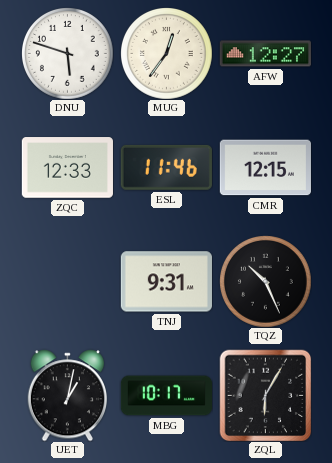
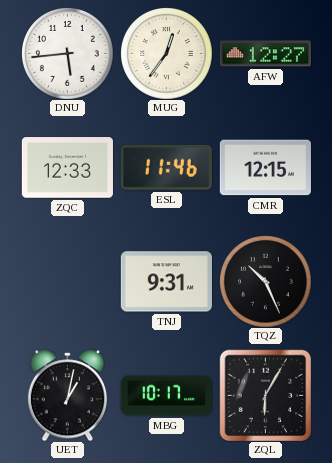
DNU: 5:48 -> 5:44
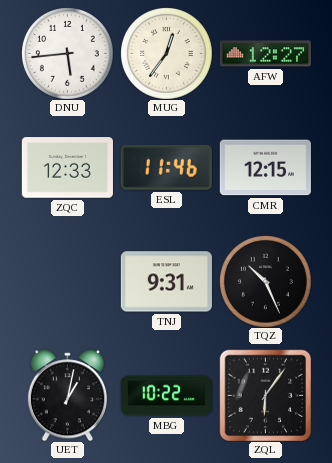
MBG: 10:17 -> 10:22
ZQL: 6:05 -> 6:06
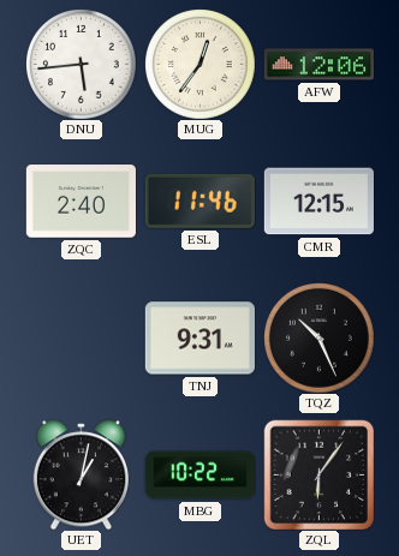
AFW: 12:27 -> 12:06
ZQC: 12:33 -> 2:40
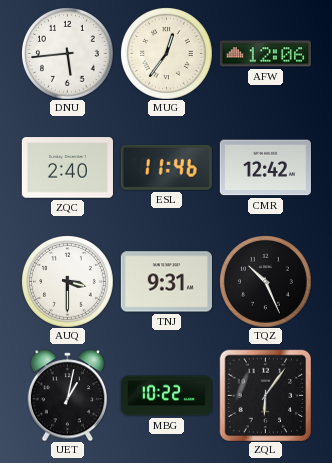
CMR: 12:15 -> 12:42
AUQ: none -> 3:30
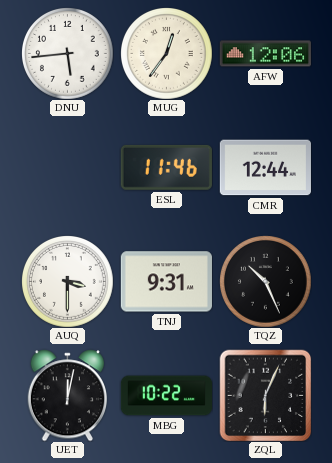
ZQC: 2:40 -> none
CMR: 12:42 -> 12:44
UET: 1:02 -> 12:02
ZQL: 6:06 -> 6:04
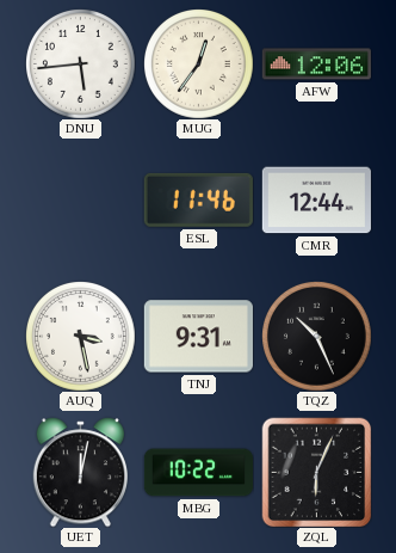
AUQ: 3:30 -> 3:28
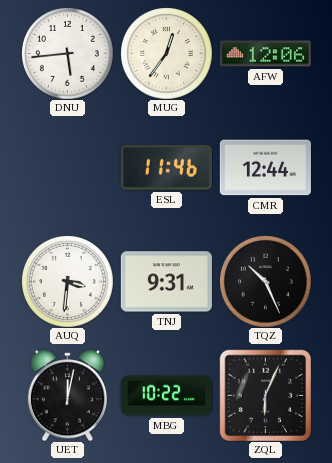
AUQ: 3:28 -> 3:31
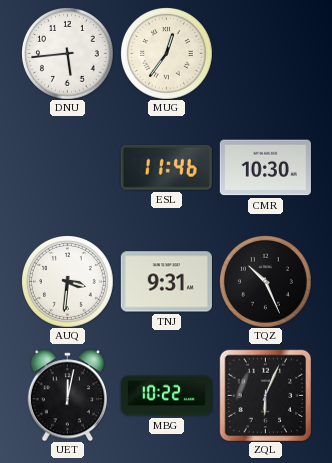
AFW: 12:06 -> none
CMR: 12:44 -> 10:30
